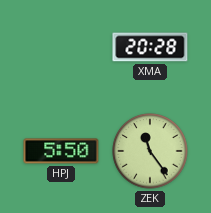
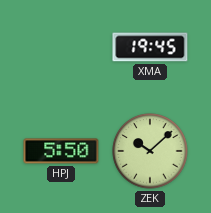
XMA: 20:28 -> 19:45
ZEK: 11:24 -> 10:08
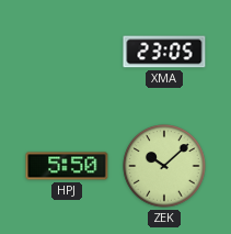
XMA: 19:45 -> 23:05
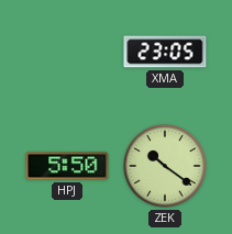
ZEK: 10:08 -> 10:21
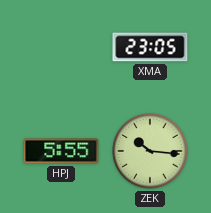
HPJ: 5:50 -> 5:55
ZEK: 10:21 -> 10:16
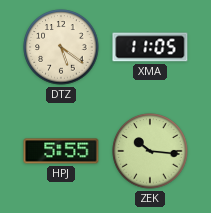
DTZ: none -> 5:21
XMA: 23:05 -> 11:05
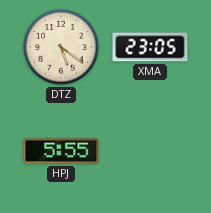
XMA: 11:05 -> 23:05
ZEK: 10:16 -> none
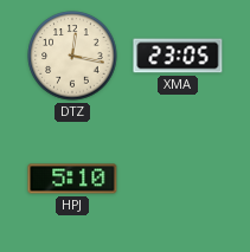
DTZ: 5:21 -> 12:17
HPJ: 5:55 -> 5:10
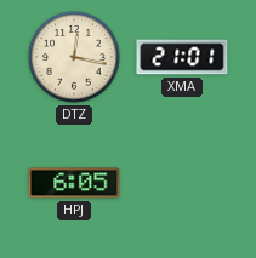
XMA: 23:05 -> 21:01
HPJ: 5:10 -> 6:05
